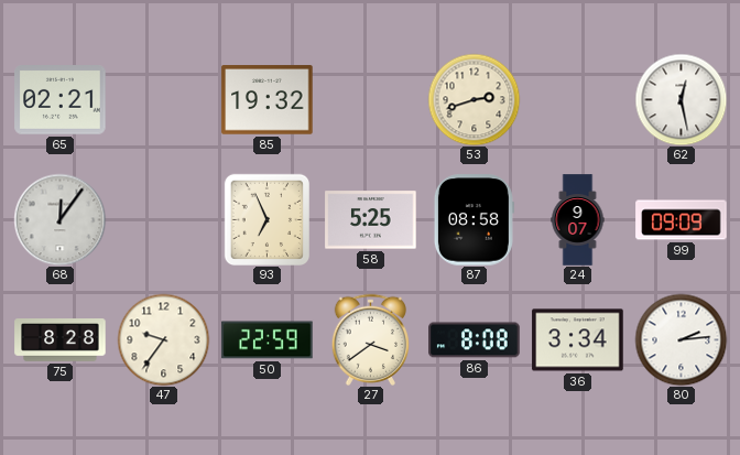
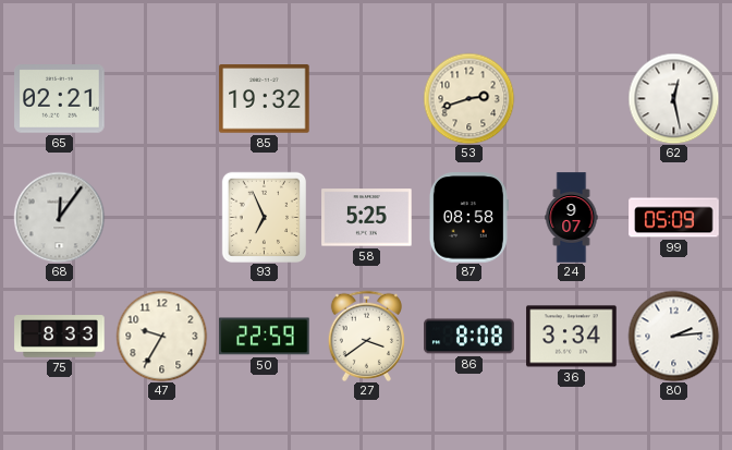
99: 09:09 -> 05:09
75: 8:28 -> 8:33
47: 9:36 -> 9:35
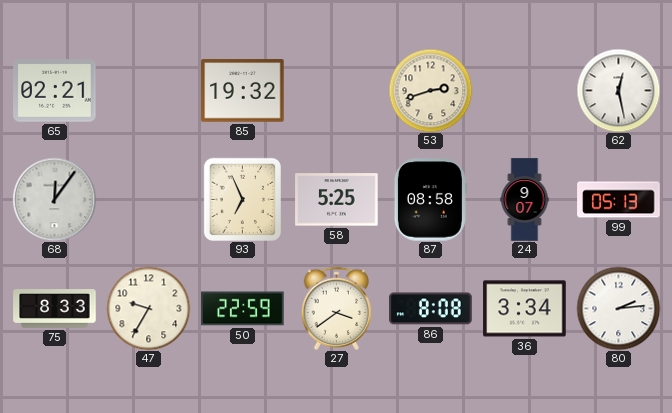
99: 05:09 -> 05:13
